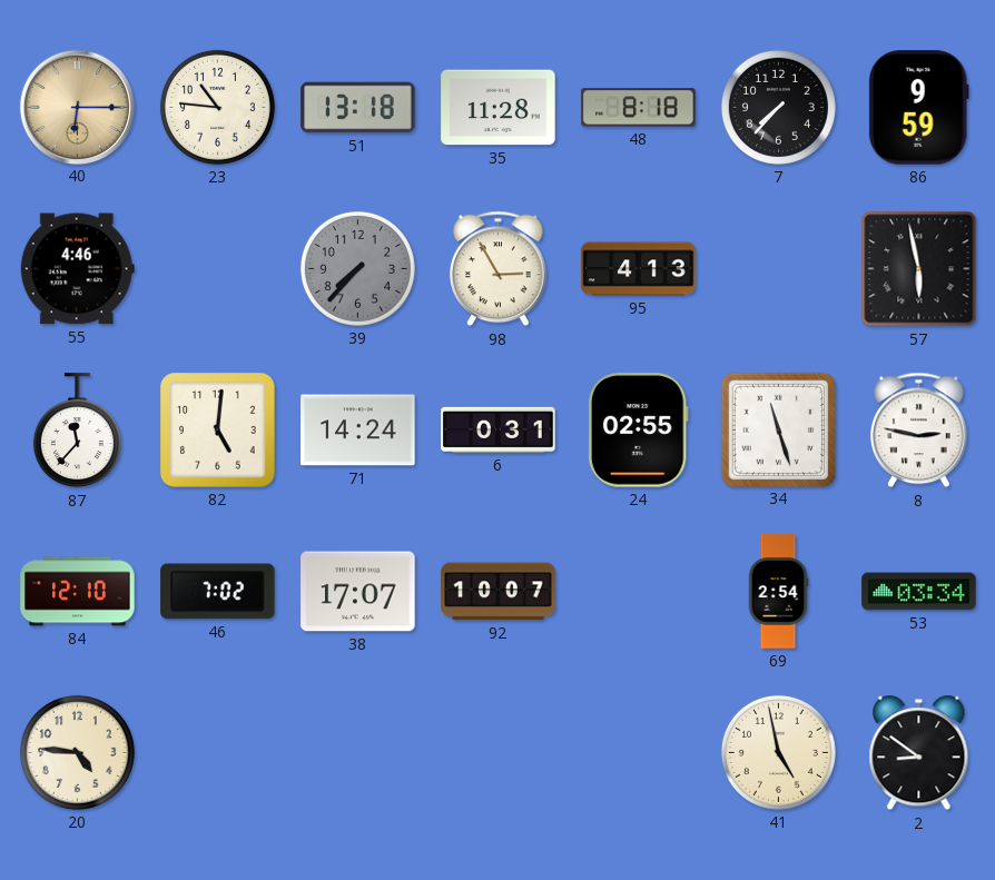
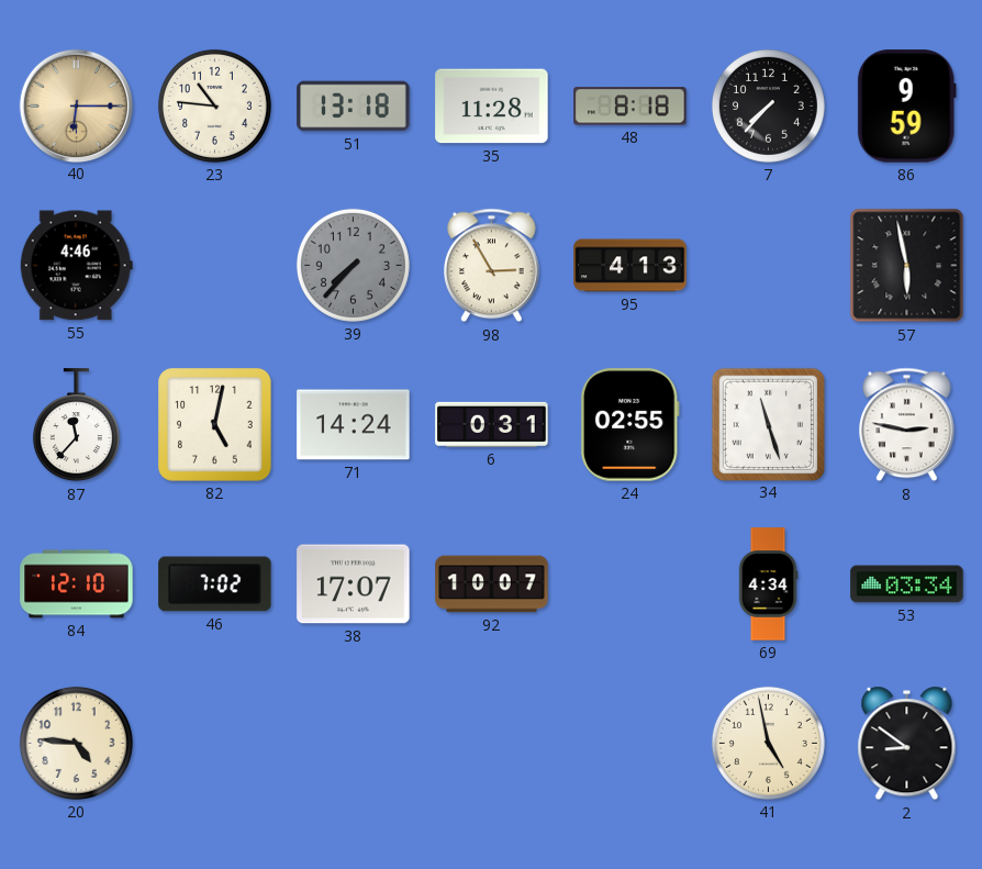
82: 5:01 -> 5:02
69: 2:54 -> 4:34
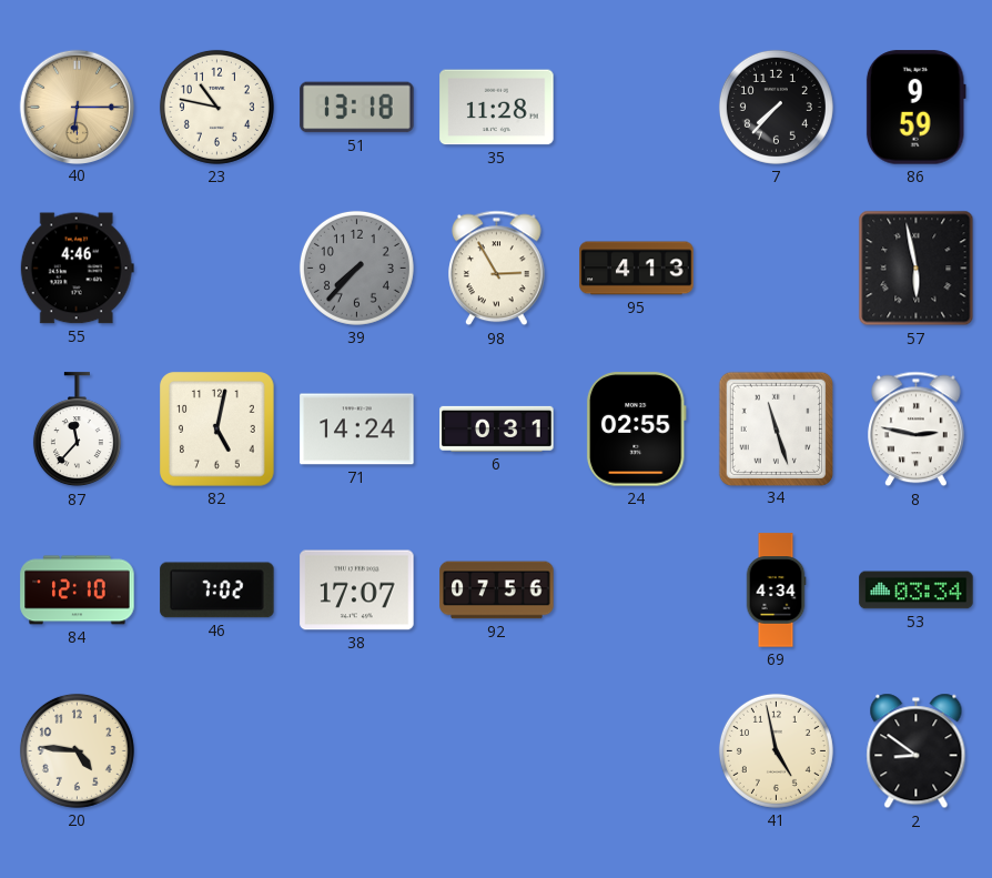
23: 10:46 -> 10:47
48: 8:18 -> none
92: 10:07 -> 07:56
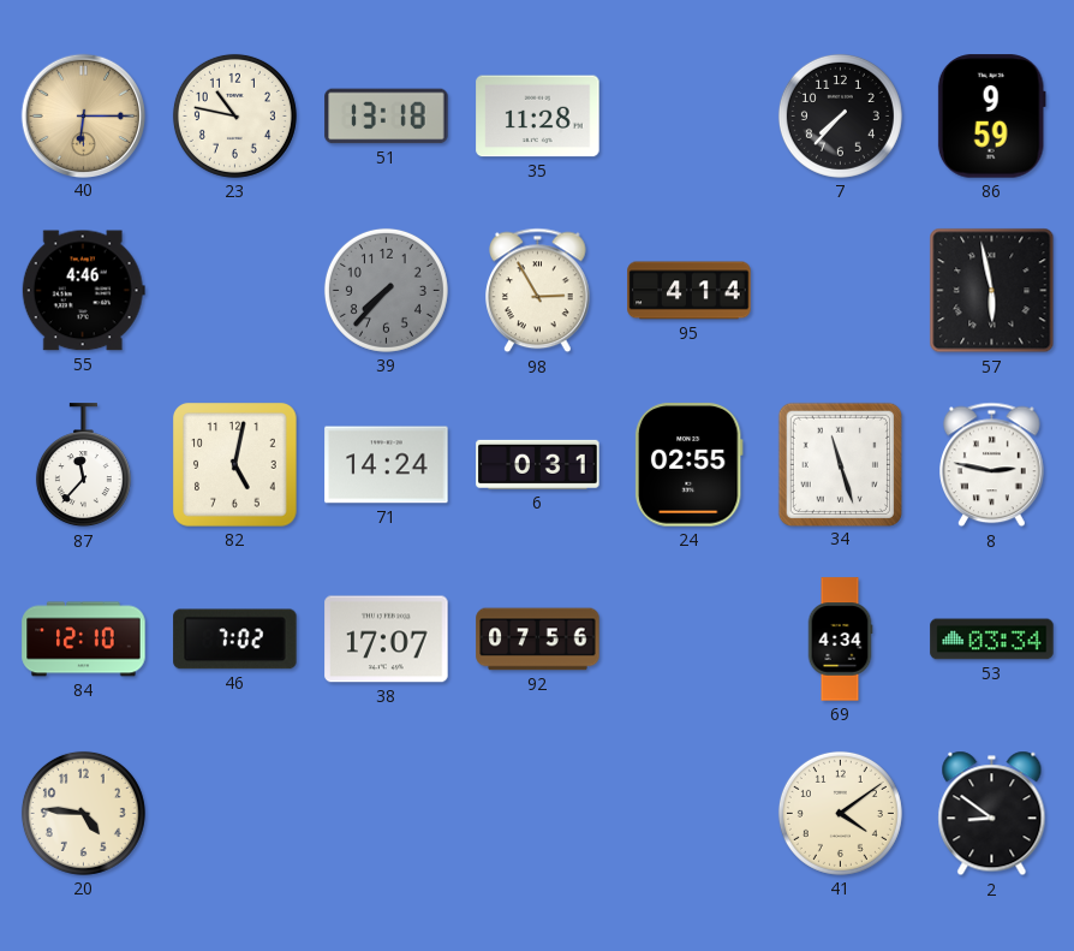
95: 4:13 -> 4:14
41: 4:58 -> 4:09
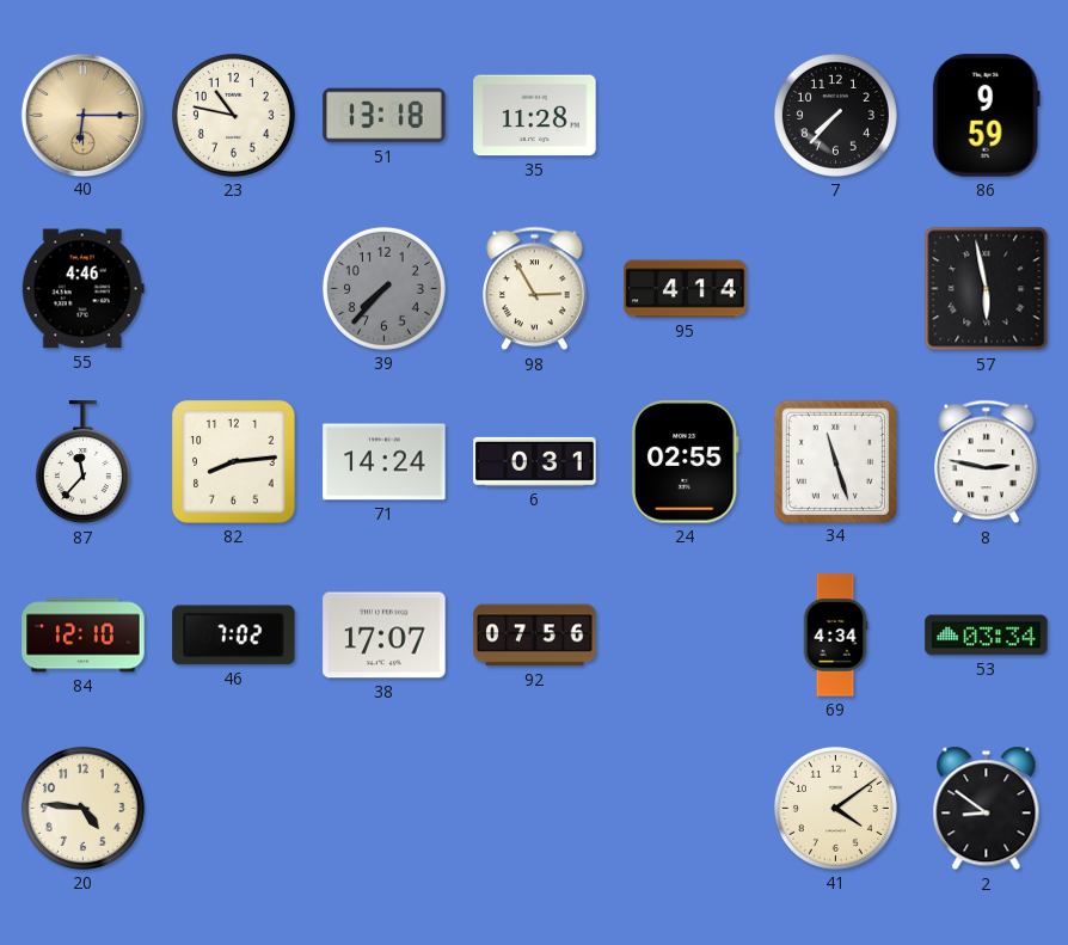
82: 5:02 -> 8:14
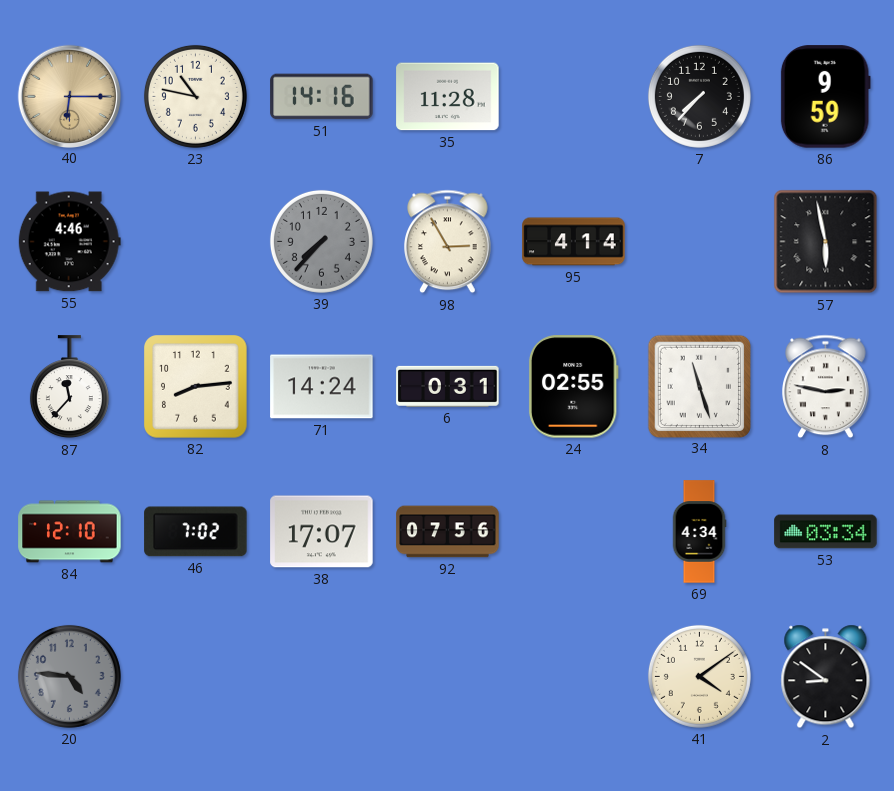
51: 13:18 -> 14:16
20 dial: cream -> grey
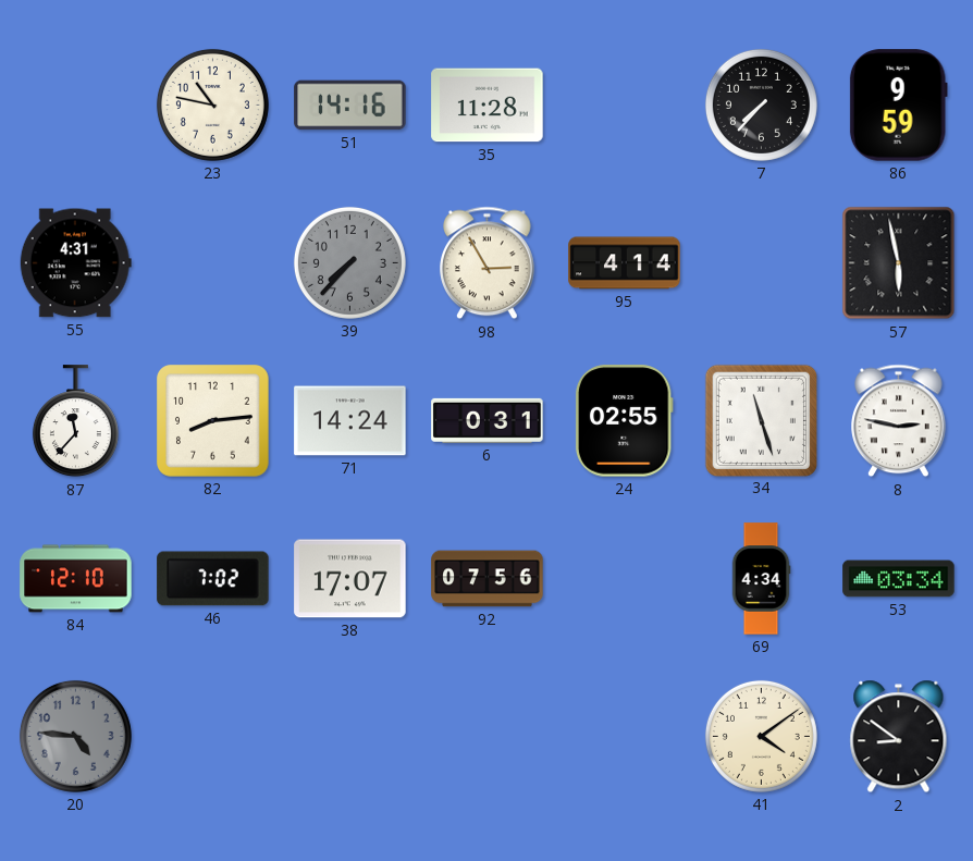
40: 6:15 -> none
55: 4:46 -> 4:31
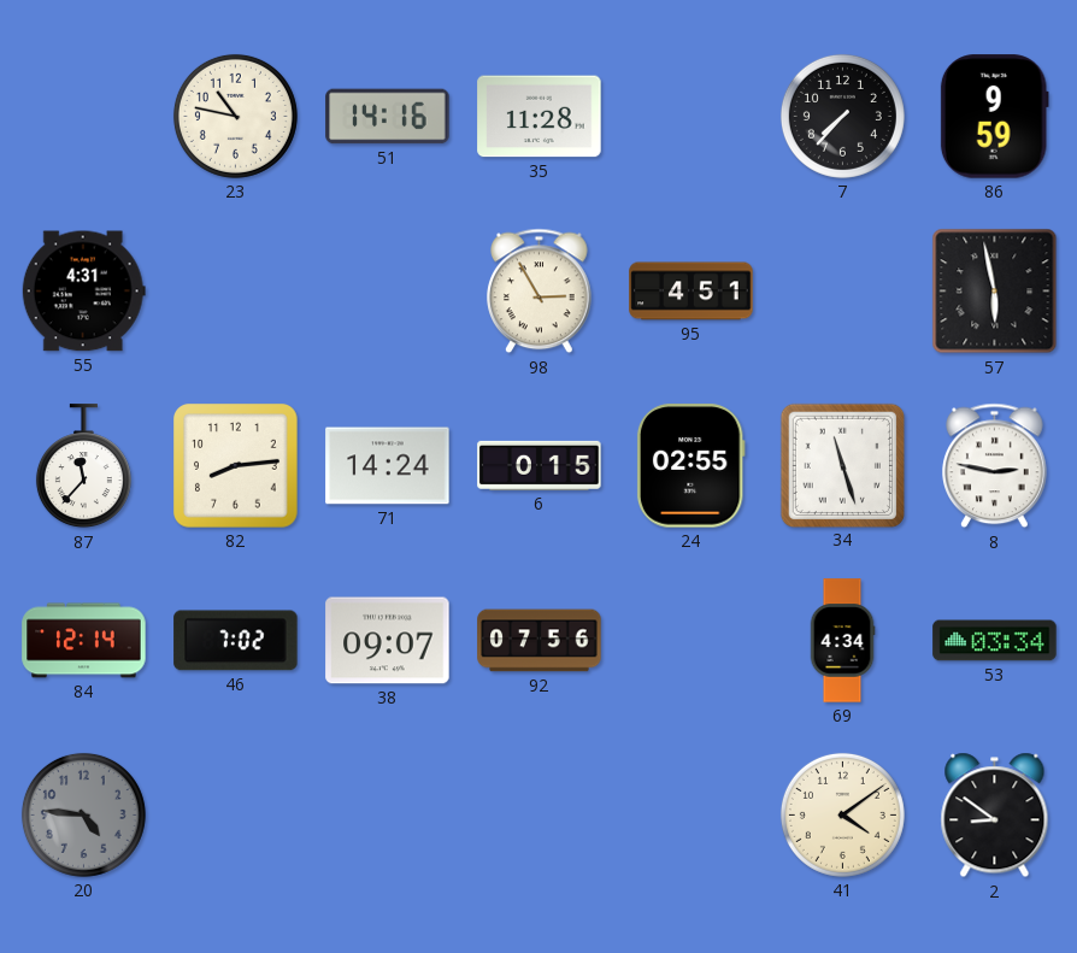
39: 7:37 -> none
95: 4:14 -> 4:51
6: 0:31 -> 0:15
84: 12:10 -> 12:14
38: 17:07 -> 09:07
